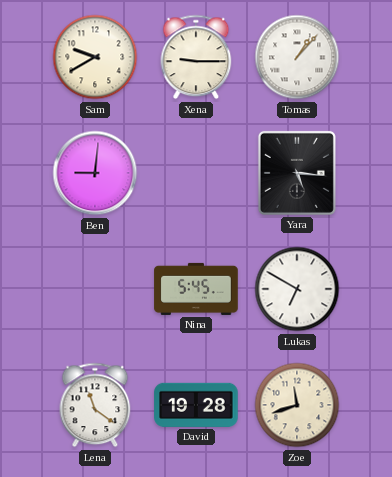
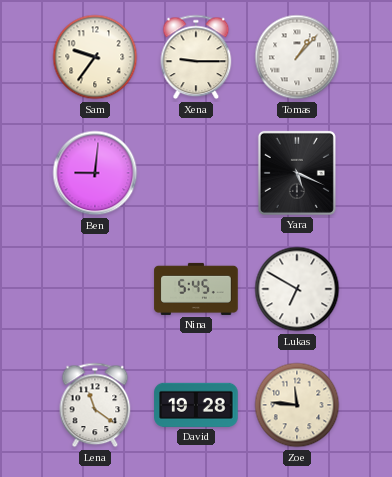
Sam: 9:40 -> 9:36
Yara: 5:16 -> 5:19
Zoe: 11:42 -> 11:46
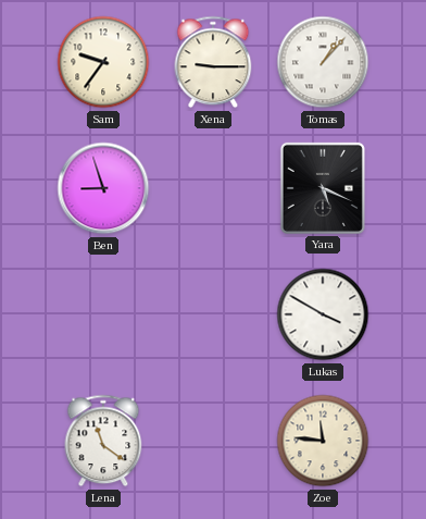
Ben: 9:01 -> 8:57
Nina: 5:45 -> none
Lukas: 6:50 -> 3:50
David: 19:28 -> none
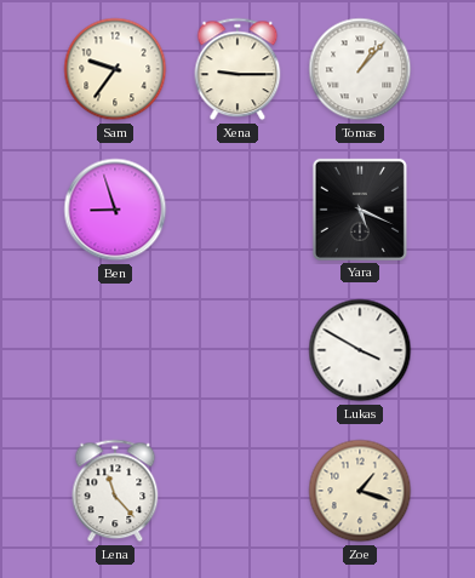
Lena: 11:21 -> 11:23
Zoe: 11:46 -> 1:18
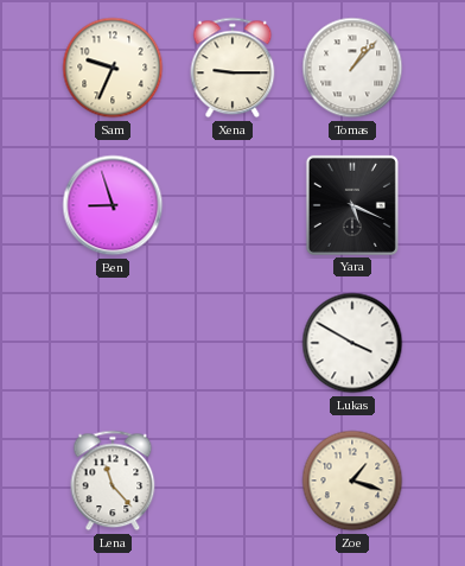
Sam: 9:36 -> 9:34
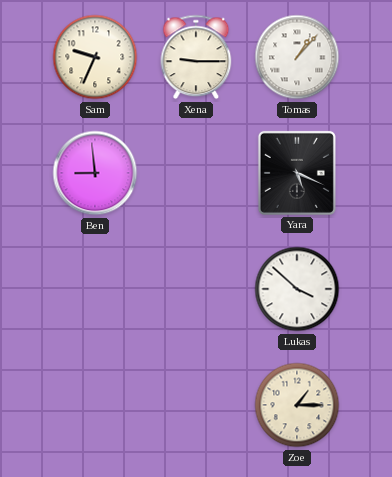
Ben: 8:57 -> 8:59
Lukas: 3:50 -> 3:52
Lena: 11:23 -> none
Zoe: 1:18 -> 1:15
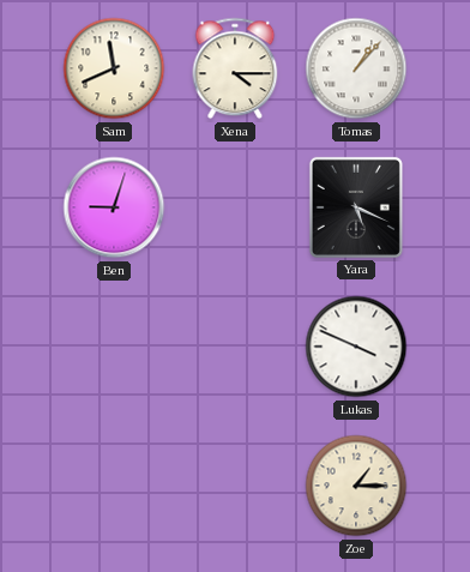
Sam: 9:34 -> 11:41
Xena: 9:15 -> 4:15
Ben: 8:59 -> 9:03
Lukas: 3:52 -> 3:49
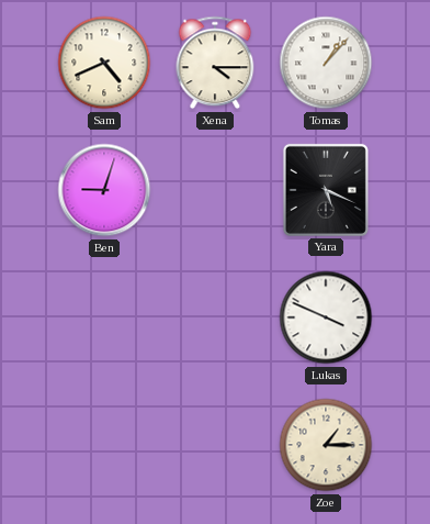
Sam: 11:41 -> 4:41
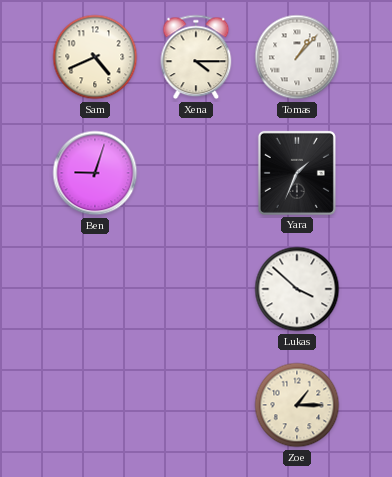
Yara: 5:19 -> 1:34
Lukas: 3:49 -> 3:52
